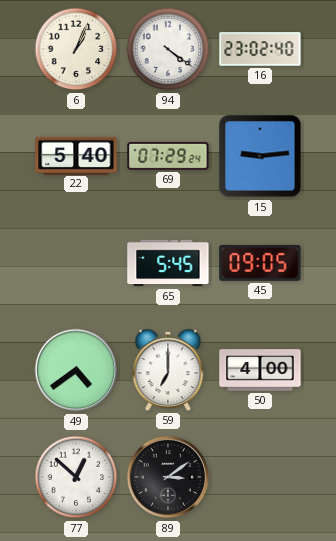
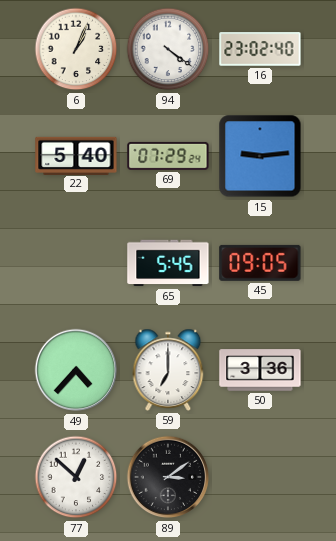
49: 4:39 -> 4:37
50: 4:00 -> 3:36
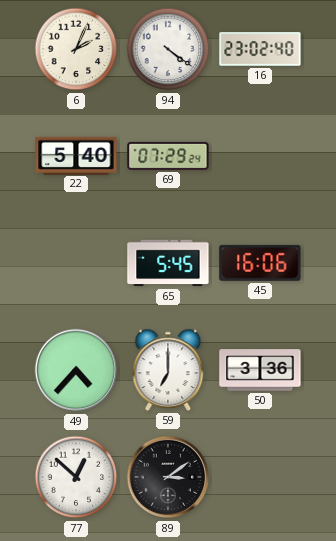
6: 1:04 -> 2:04
15: 9:14 -> none
45: 09:05 -> 16:06
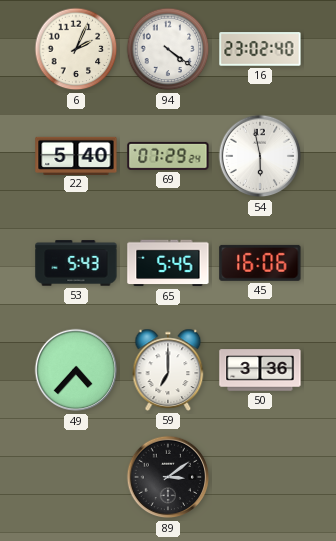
54: none -> 5:58
53: none -> 5:43
77: 12:52 -> none
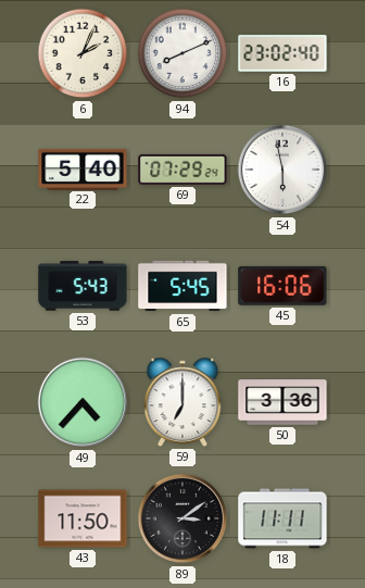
94: 4:21 -> 8:11
43: none -> 11:50
18: none -> 11:11
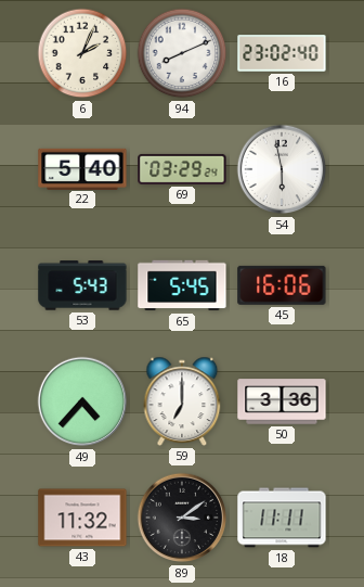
69: 07:29 -> 03:29
43: 11:50 -> 11:32
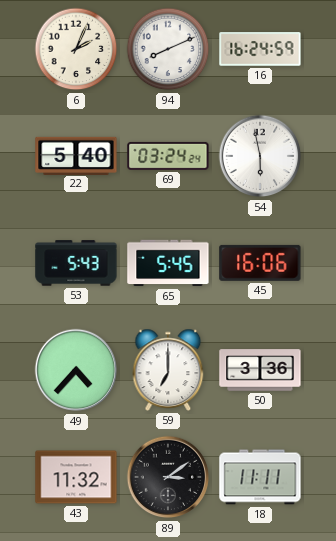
16: 23:02 -> 16:24
69: 03:29 -> 03:24
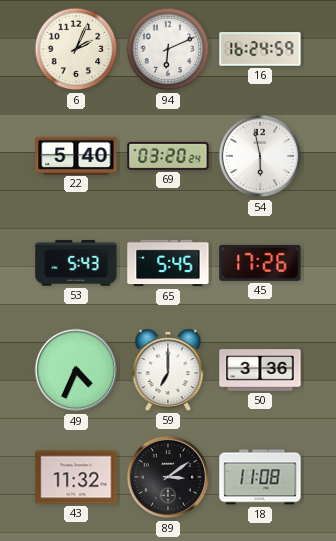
94: 8:11 -> 6:11
69: 03:24 -> 03:20
45: 16:06 -> 17:26
49: 4:37 -> 4:34
18: 11:11 -> 11:08
